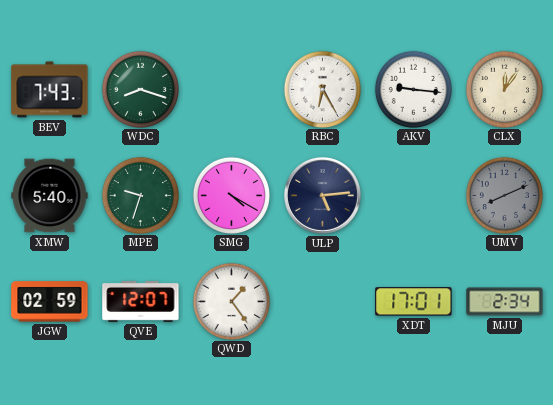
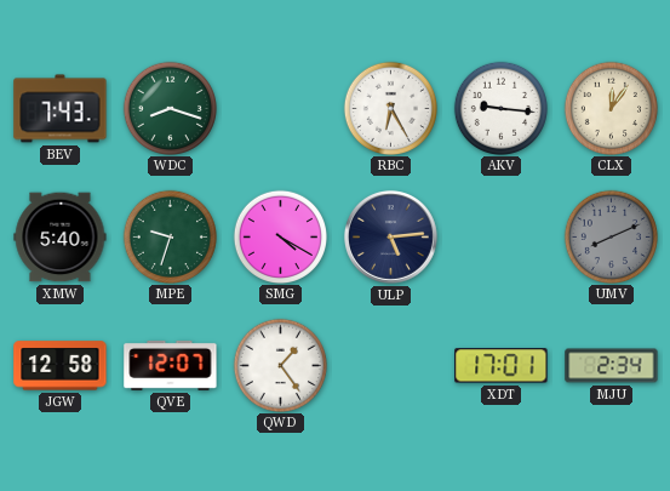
JGW: 02:59 -> 12:58
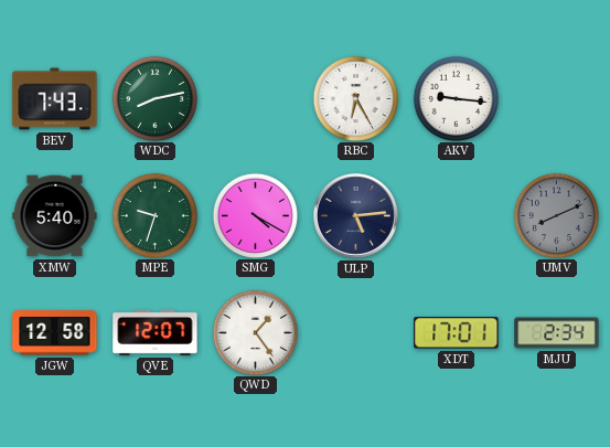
WDC: 8:18 -> 8:13
CLX: 12:06 -> none
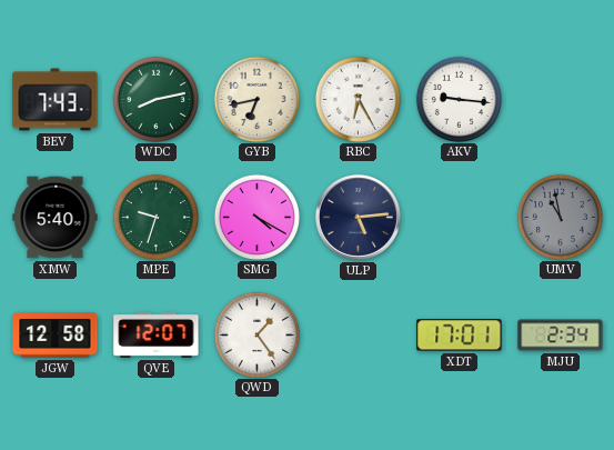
GYB: none -> 6:43
UMV: 8:11 -> 10:58
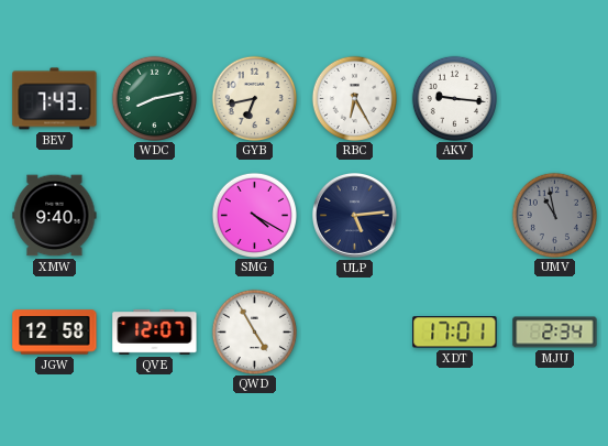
XMW: 5:40 -> 9:40
MPE: 9:33 -> none
QWD: 1:24 -> 4:55
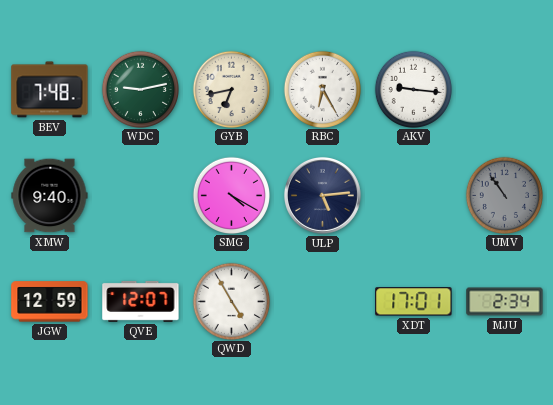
BEV: 7:43 -> 7:48
WDC: 8:13 -> 9:13
UMV: 10:58 -> 10:54
JGW: 12:58 -> 12:59
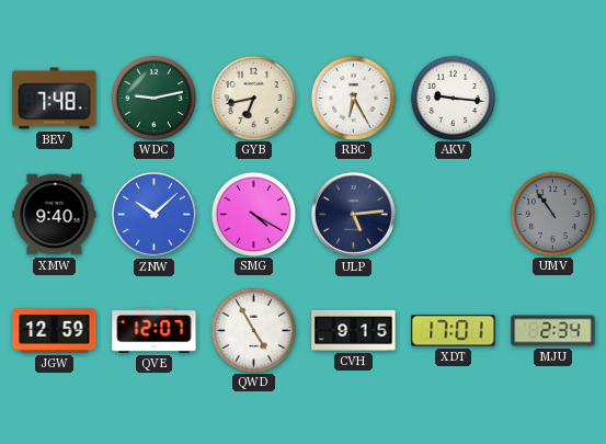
ZNW: none -> 10:08
CVH: none -> 9:15
